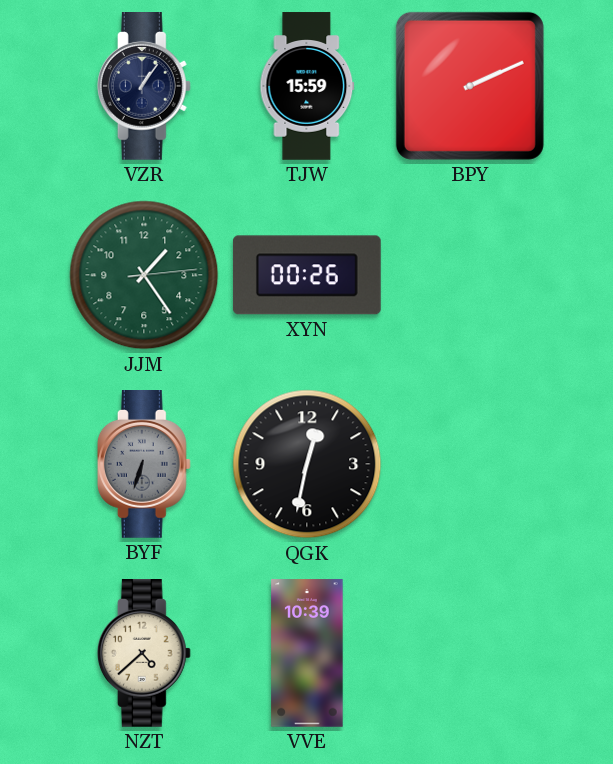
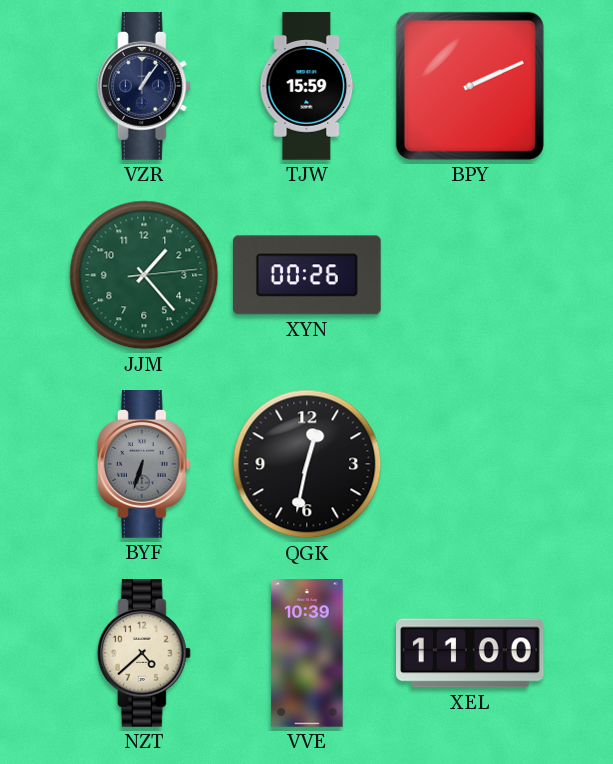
JJM: 1:24 -> 1:23
XEL: none -> 11:00
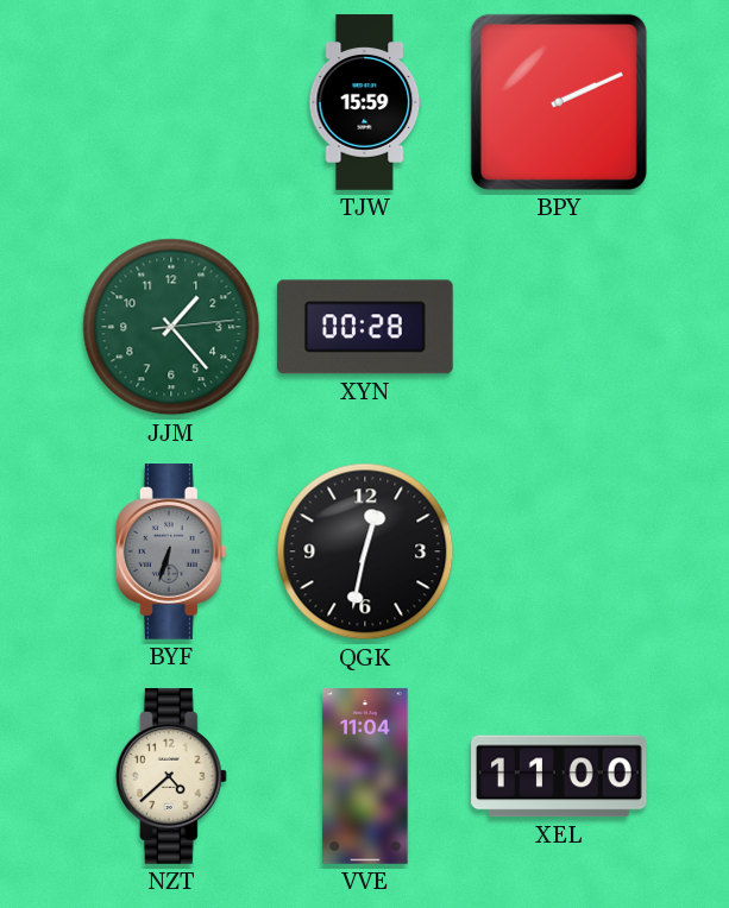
VZR: 1:06 -> none
XYN: 00:26 -> 00:28
VVE: 10:39 -> 11:04
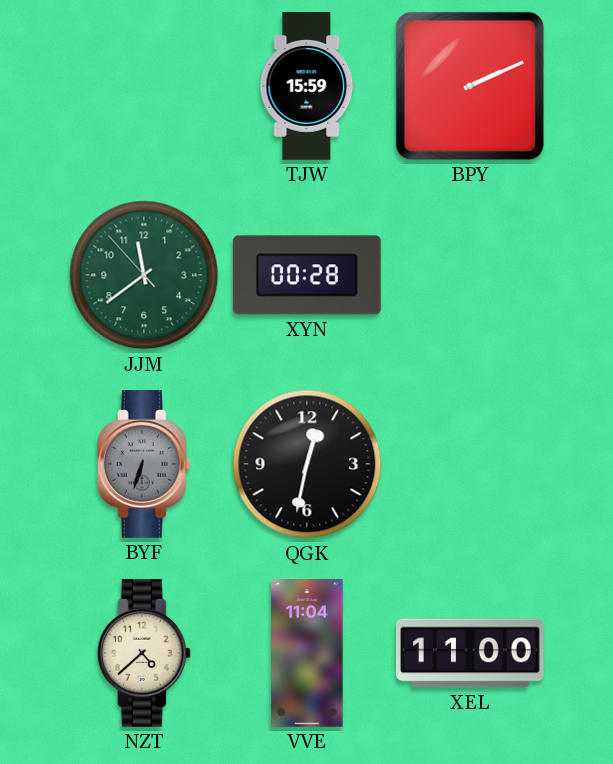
JJM: 1:23 -> 11:38
